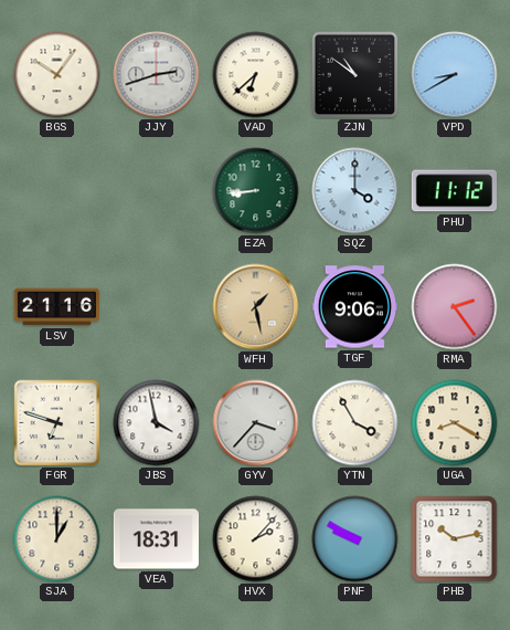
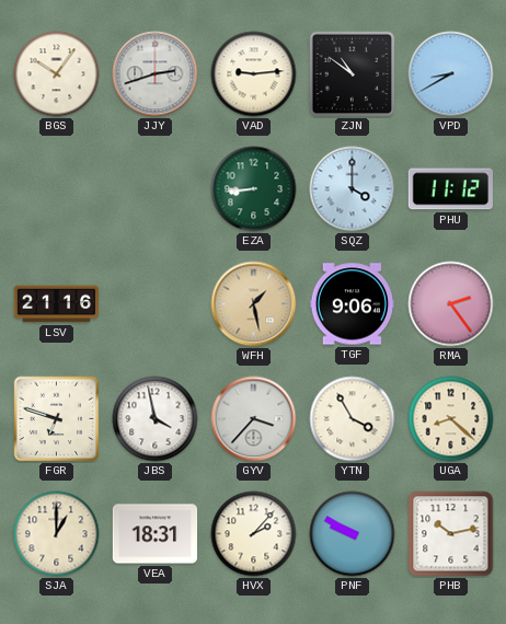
VAD: 6:38 -> 9:14
UGA: 8:20 -> 8:22
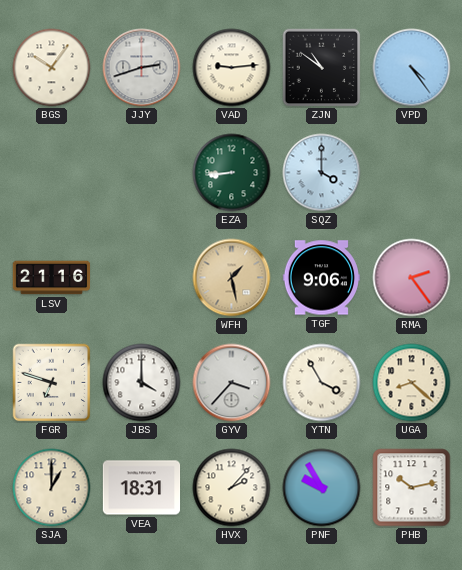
VPD: 8:40 -> 4:24
PHU: 11:12 -> none
JBS: 3:58 -> 4:00
PNF: 9:50 -> 9:55
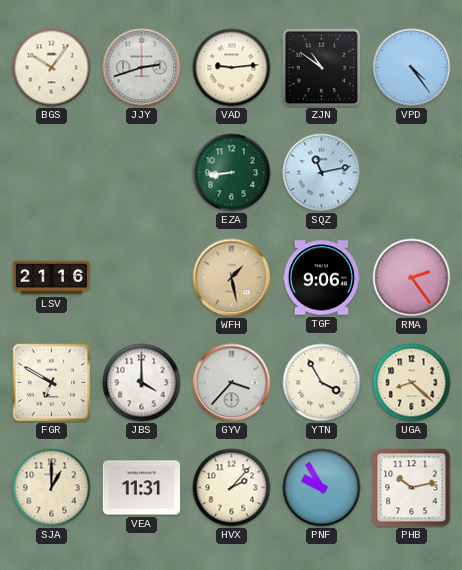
SQZ: 4:00 -> 11:13
FGR: 6:48 -> 6:50
VEA: 18:31 -> 11:31
